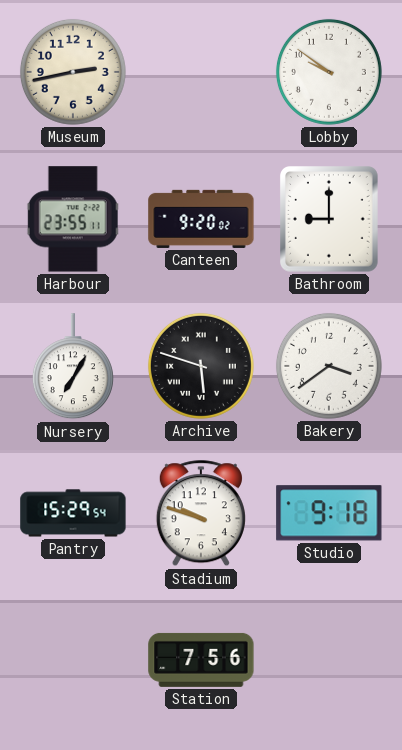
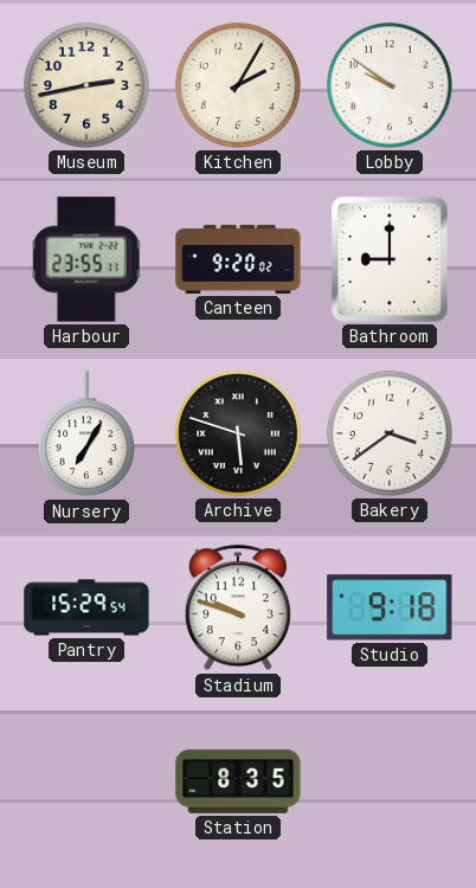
Kitchen: none -> 2:05
Station: 7:56 -> 8:35
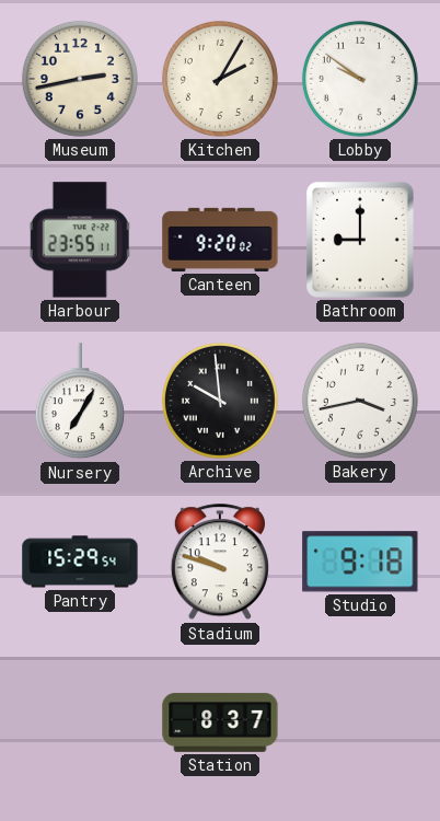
Archive: 5:48 -> 9:59
Bakery: 3:39 -> 3:43
Station: 8:35 -> 8:37
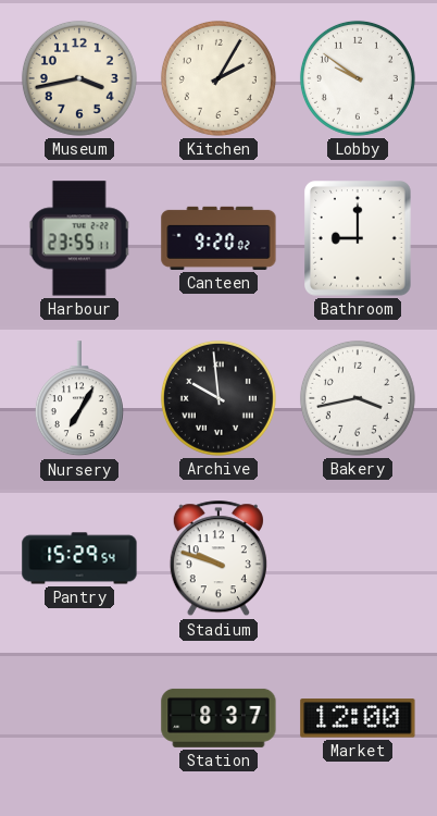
Museum: 2:43 -> 3:43
Studio: 9:18 -> none
Market: none -> 12:00
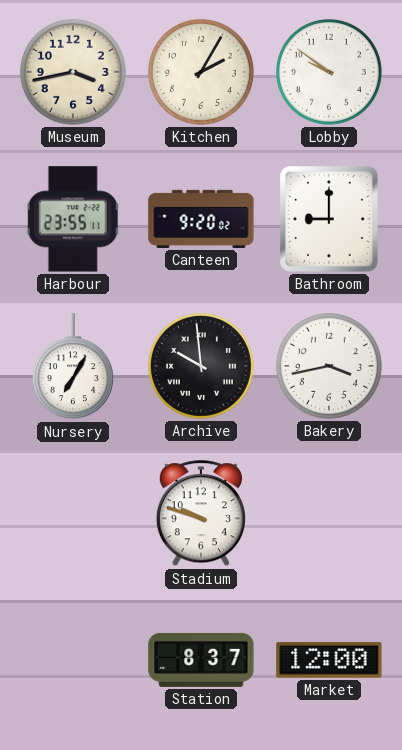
Pantry: 15:29 -> none
